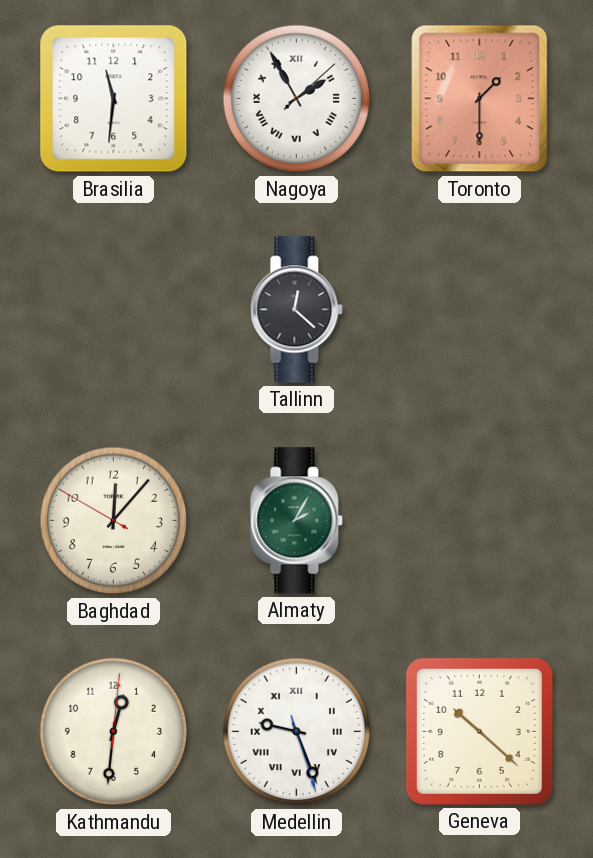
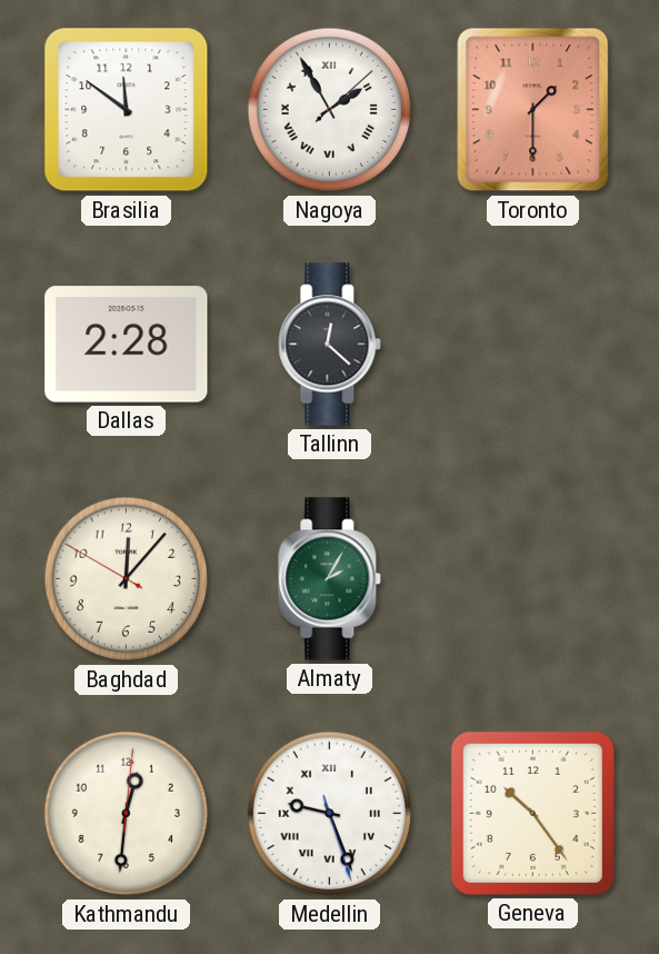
Brasilia: 11:31 -> 11:51
Dallas: none -> 2:28
Geneva: 10:22 -> 10:24
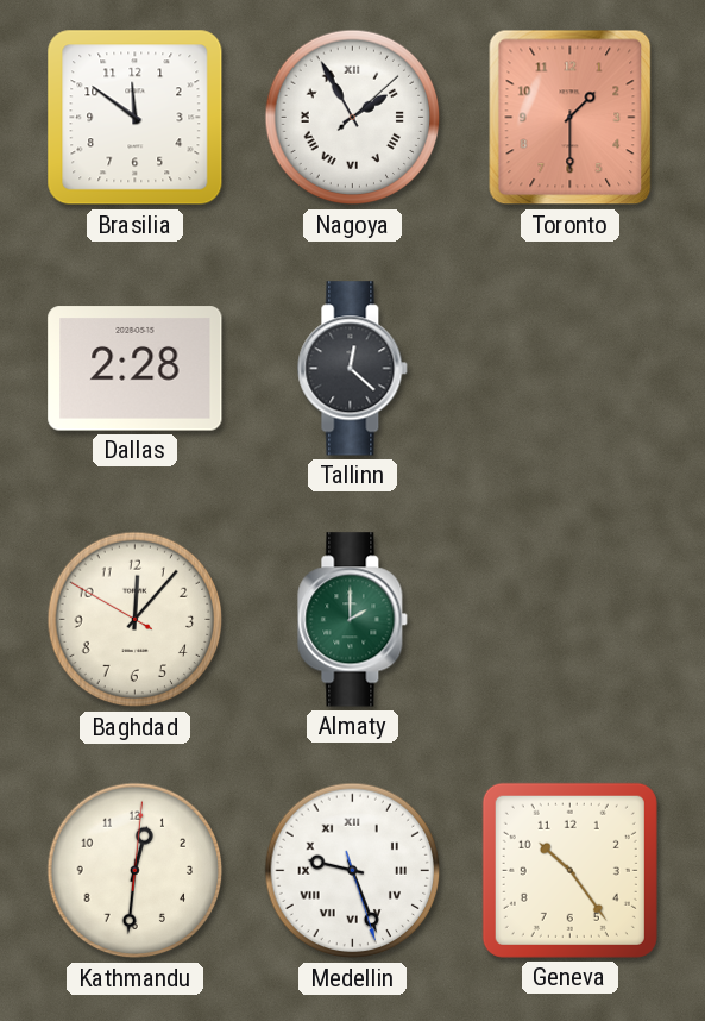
Almaty: 2:05 -> 2:00
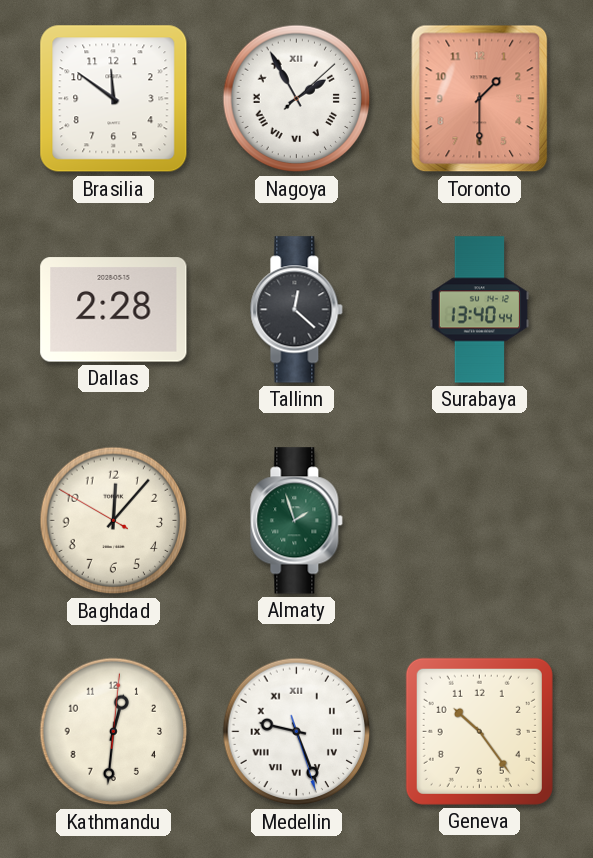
Surabaya: none -> 13:40
Almaty: 2:00 -> 1:57
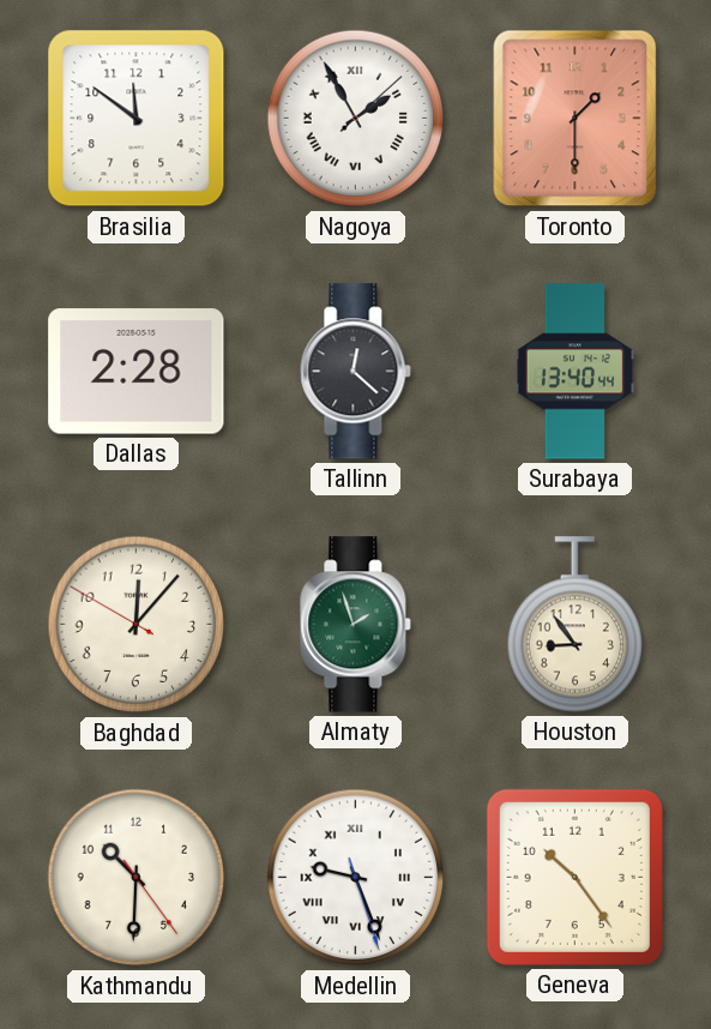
Houston: none -> 8:54
Kathmandu: 12:31 -> 10:30
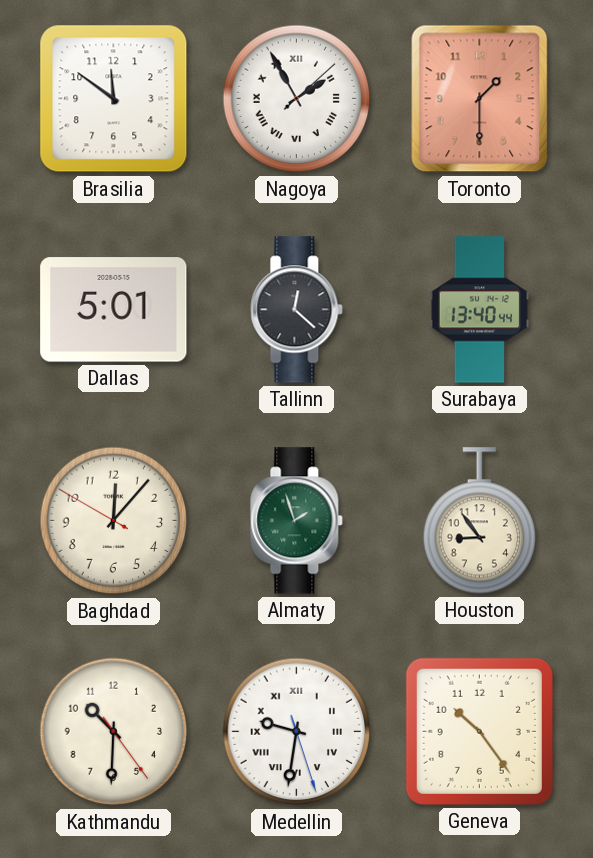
Dallas: 2:28 -> 5:01
Medellin: 9:26 -> 9:31
